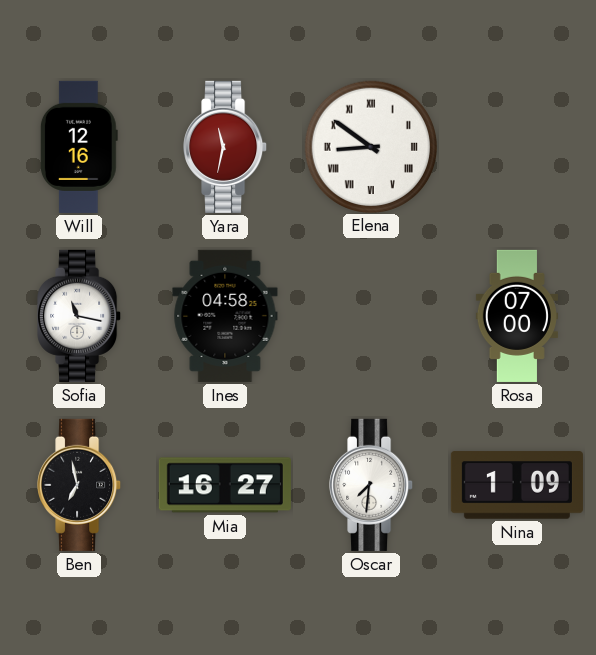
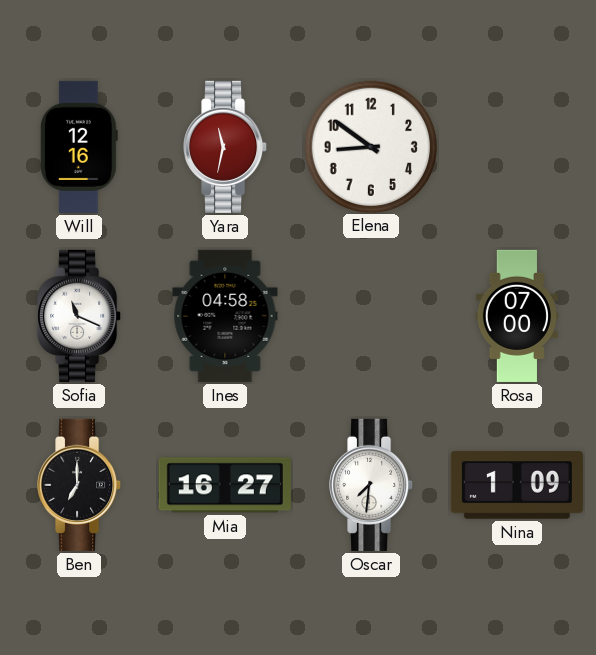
Elena numerals: Roman -> Arabic
Sofia: 11:17 -> 11:19
Ben: 6:58 -> 7:00
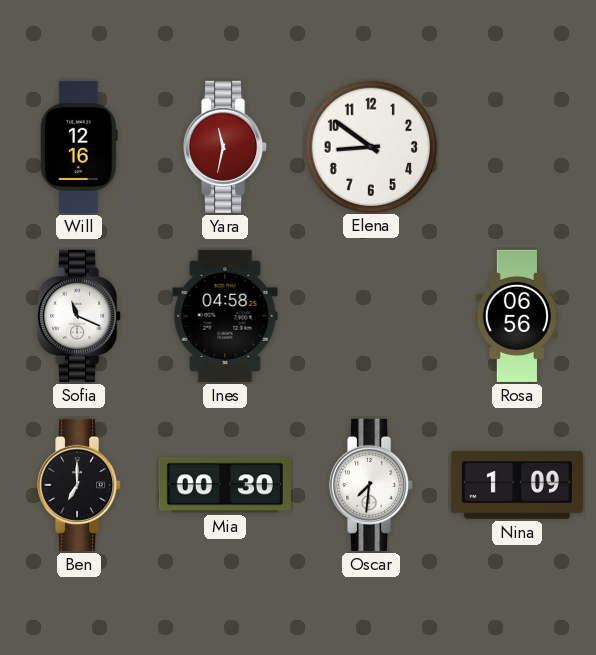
Rosa: 07:00 -> 06:56
Mia: 16:27 -> 00:30
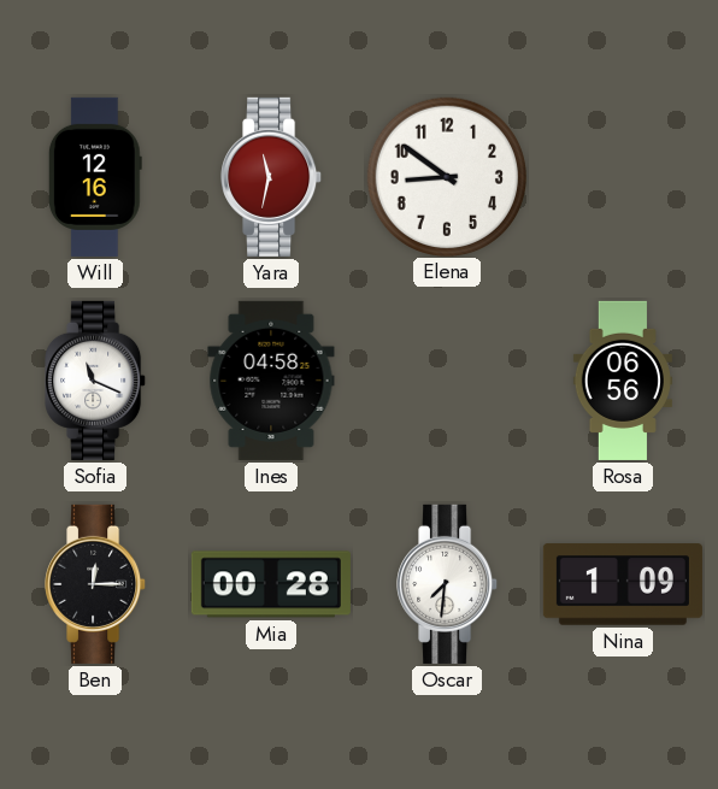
Ben: 7:00 -> 12:15
Mia: 00:30 -> 00:28
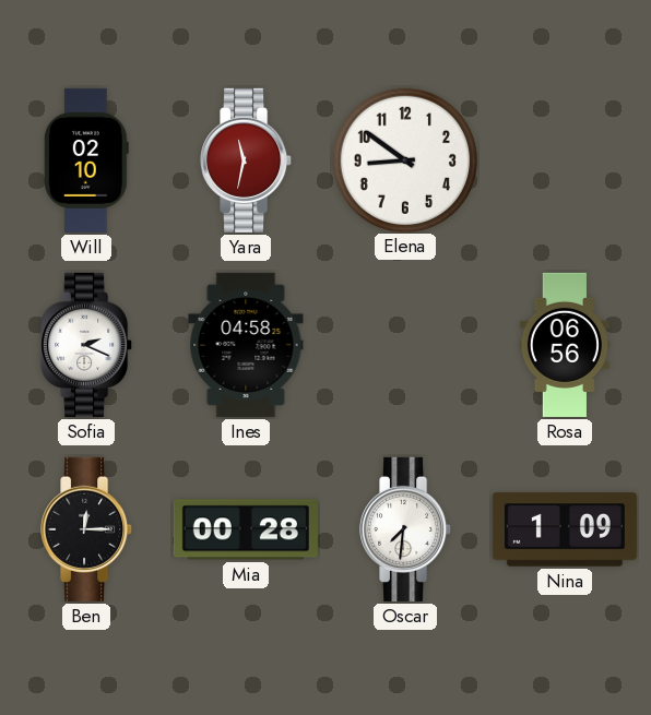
Will: 12:16 -> 02:10
Sofia: 11:19 -> 2:19
